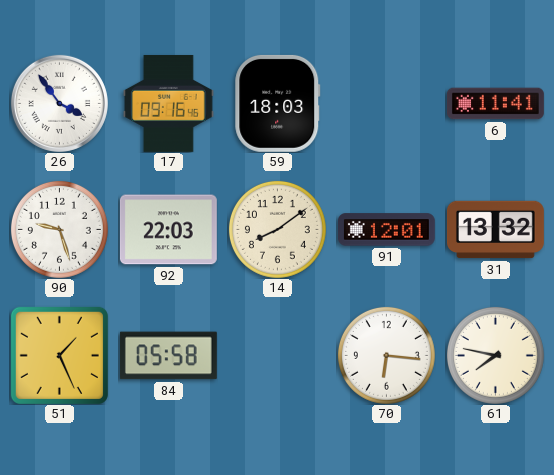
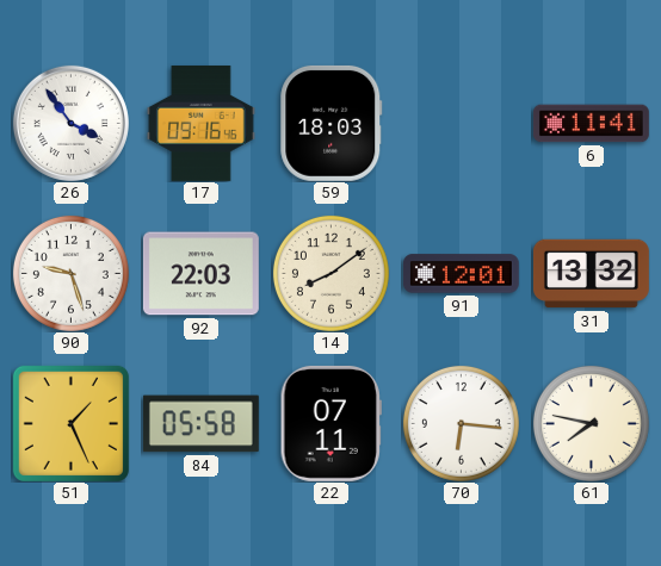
22: none -> 07:11
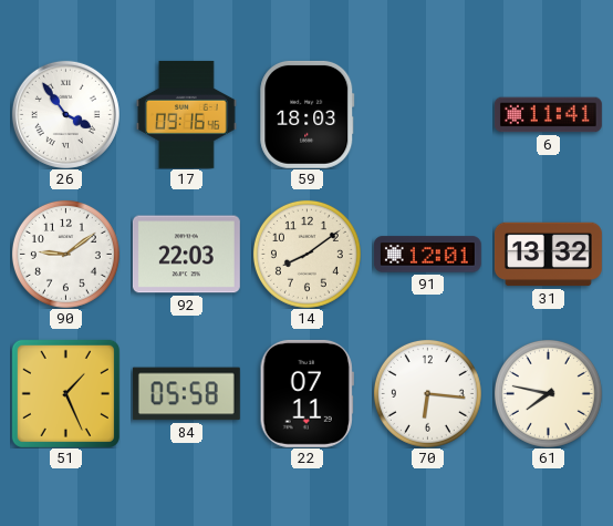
90: 9:27 -> 9:09
